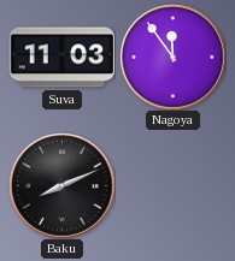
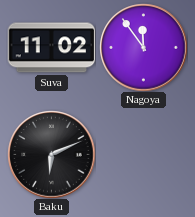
Suva: 11:03 -> 11:02
Baku: 8:11 -> 6:11
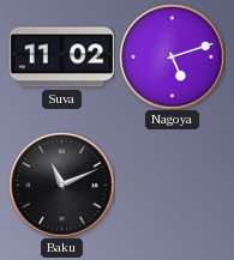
Nagoya: 11:54 -> 5:12
Baku: 6:11 -> 11:11
